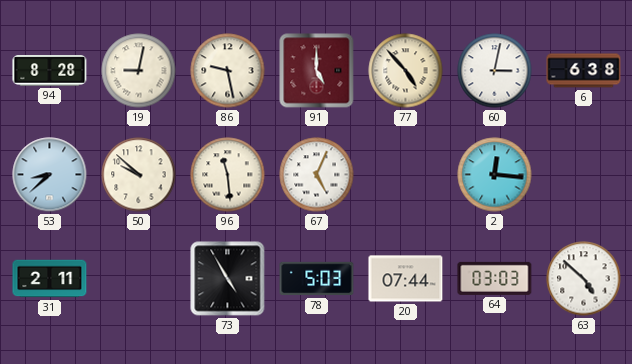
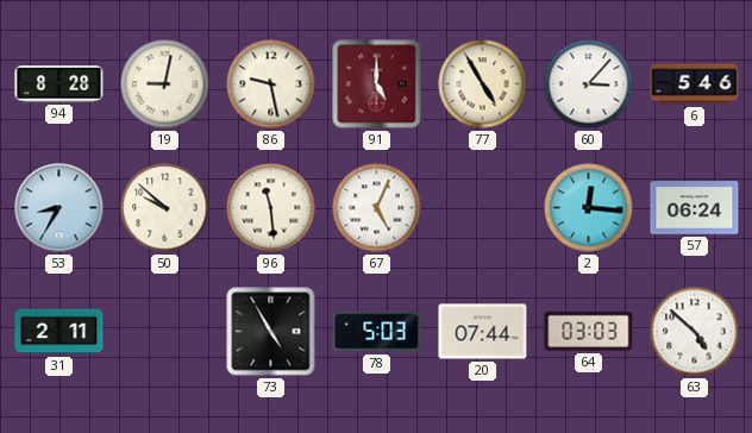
77: 4:53 -> 4:55
60: 3:02 -> 3:07
6: 6:38 -> 5:46
53: 8:38 -> 8:35
57: none -> 06:24
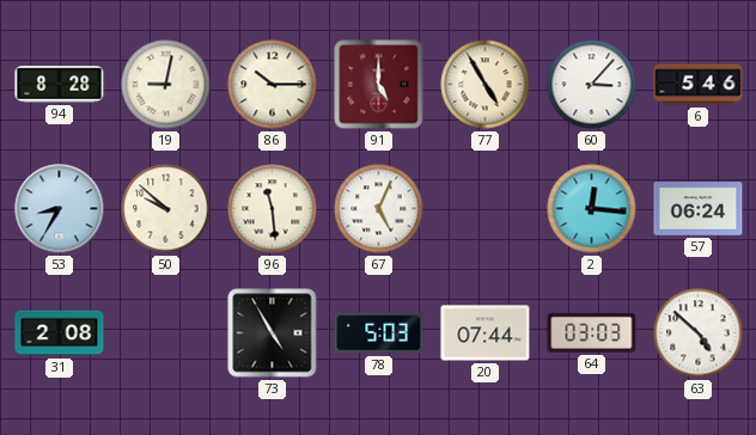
86: 9:28 -> 10:15
31: 2:11 -> 2:08
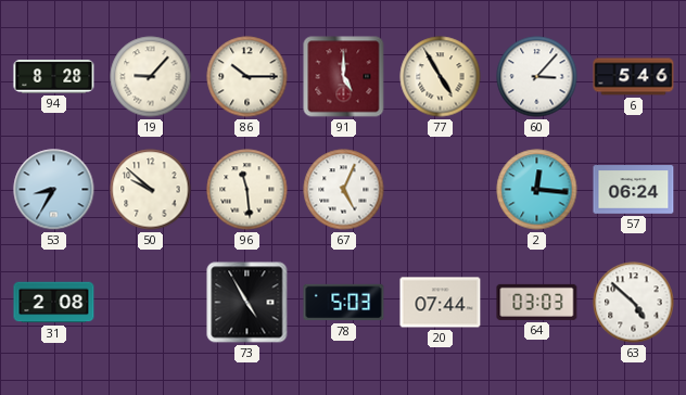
19: 9:02 -> 9:07
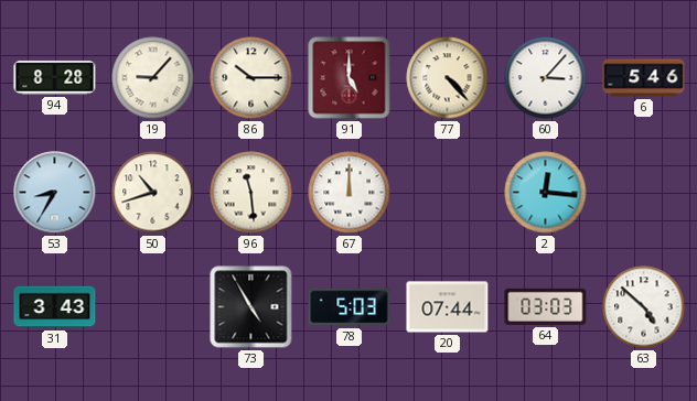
77: 4:55 -> 4:23
50: 9:52 -> 10:42
67: 5:04 -> 12:00
57: 06:24 -> none
31: 2:08 -> 3:43
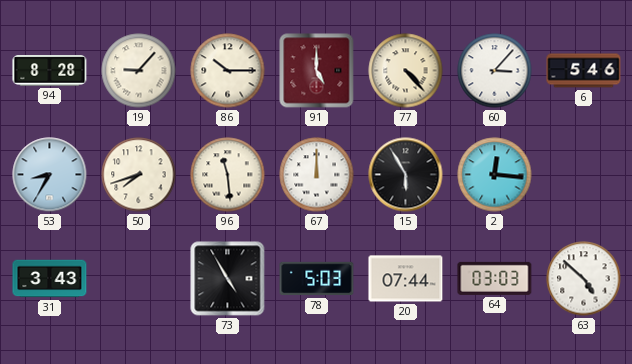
50: 10:42 -> 7:42
15: none -> 5:55
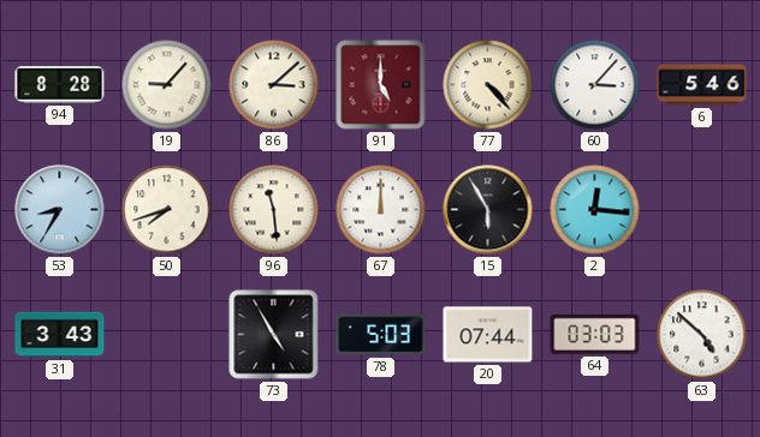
86: 10:15 -> 3:08
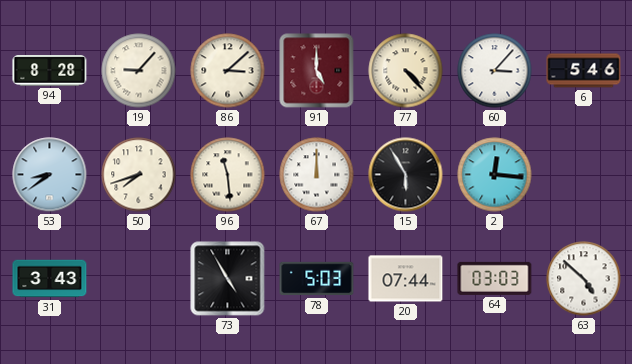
53: 8:35 -> 8:39
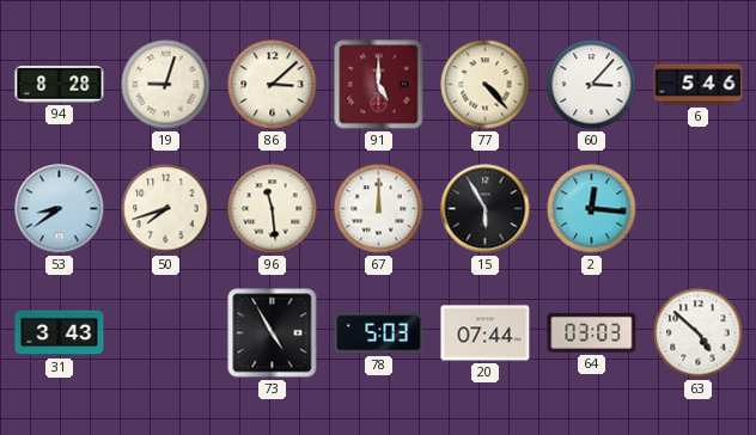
19: 9:07 -> 9:03
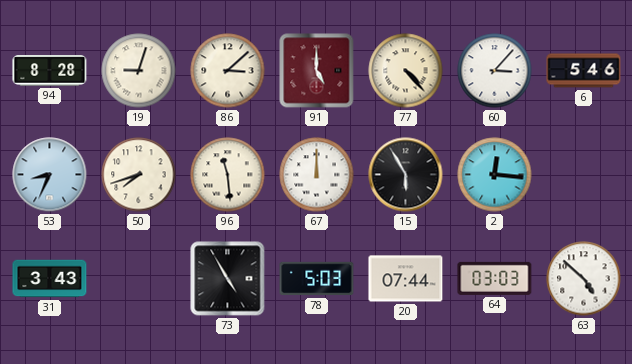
53: 8:39 -> 8:34
